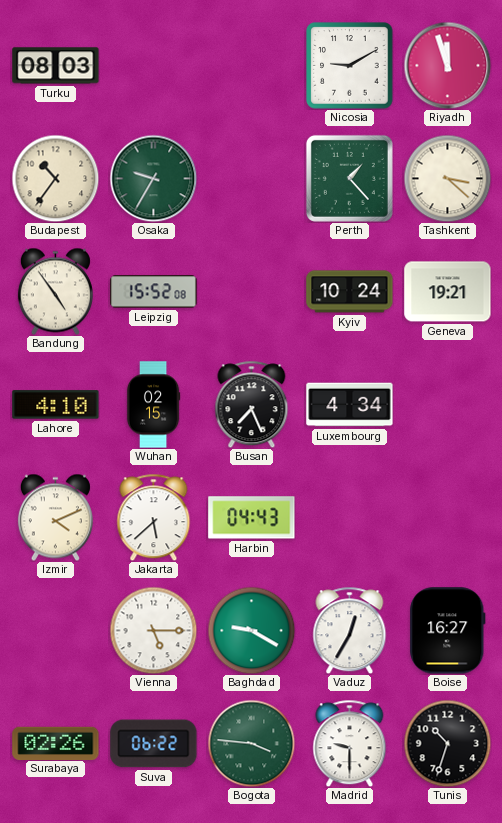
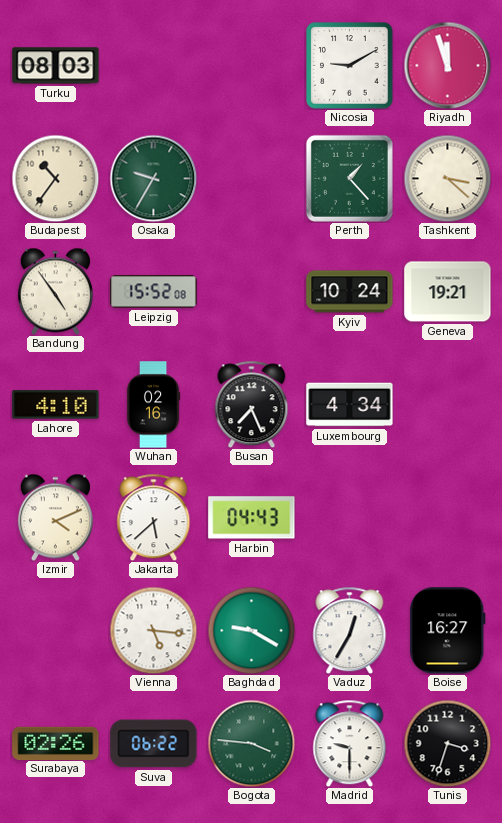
Wuhan: 02:15 -> 02:16
Vienna: 5:15 -> 5:16
Tunis: 10:33 -> 3:33
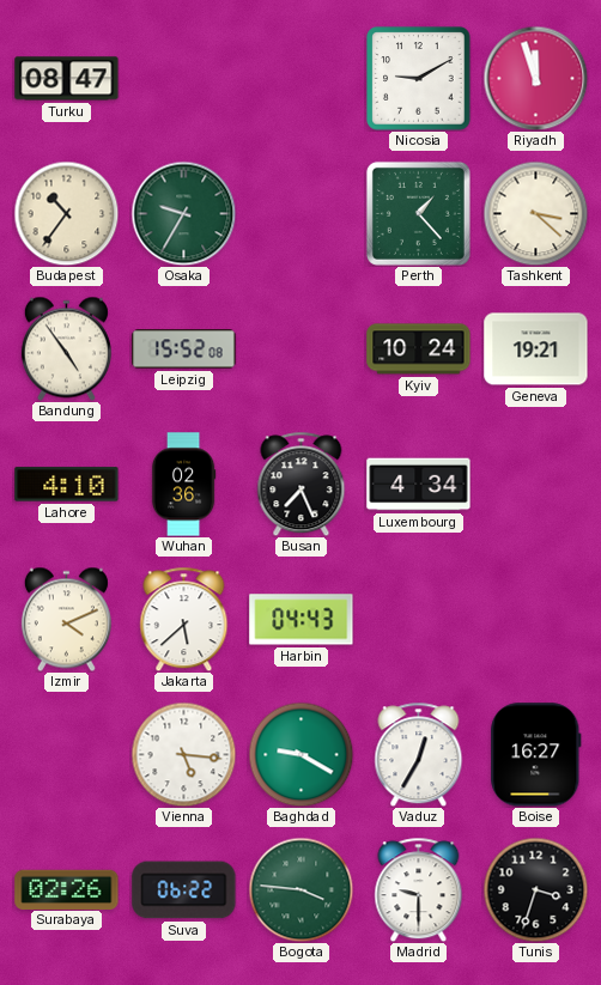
Turku: 08:03 -> 08:47
Wuhan: 02:16 -> 02:36
